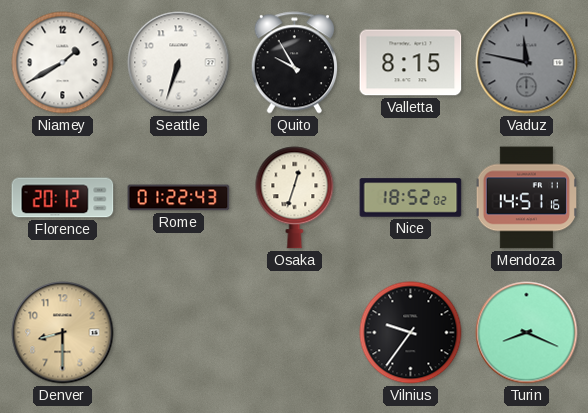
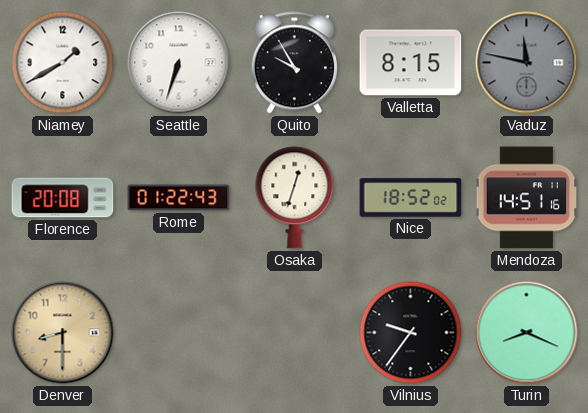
Florence: 20:12 -> 20:08
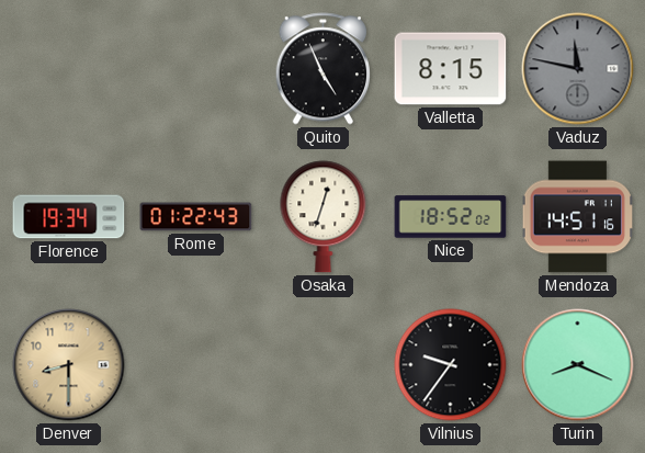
Niamey: 1:40 -> none
Seattle: 6:33 -> none
Quito: 9:55 -> 4:56
Florence: 20:08 -> 19:34
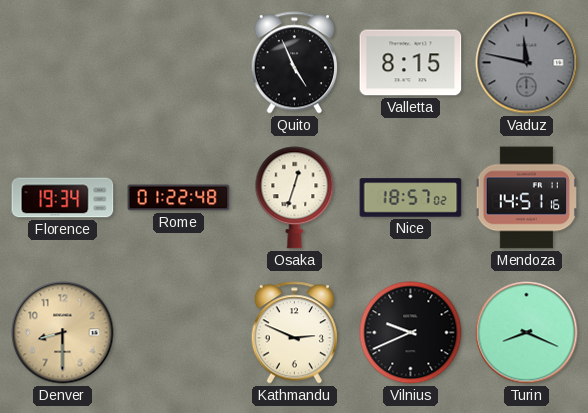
Rome: 01:22:43 -> 01:22:48
Nice: 18:52 -> 18:57
Kathmandu: none -> 2:49
Vilnius: 9:36 -> 9:41
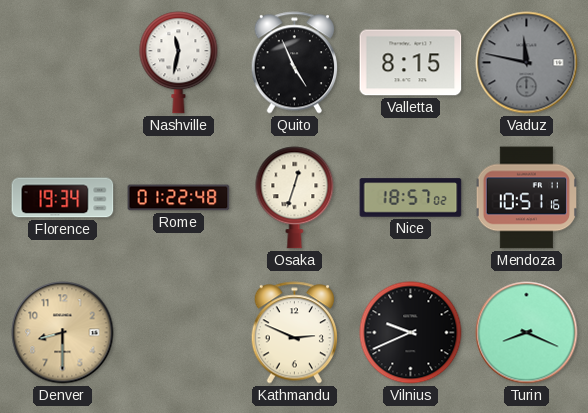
Nashville: none -> 11:32
Mendoza: 14:51 -> 10:51
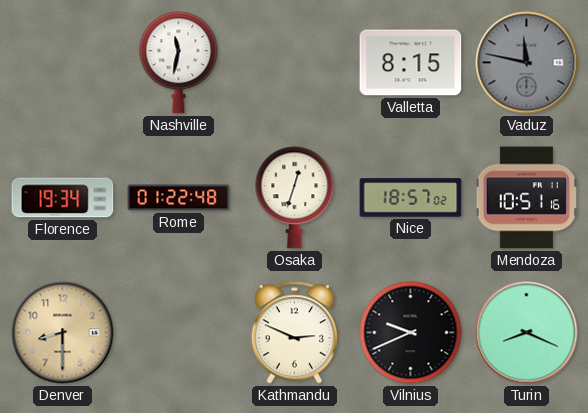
Quito: 4:56 -> none
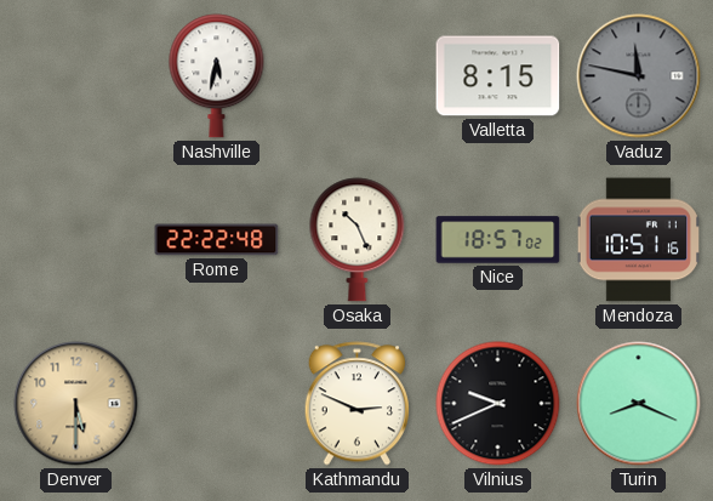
Nashville: 11:32 -> 5:32
Florence: 19:34 -> none
Rome: 01:22 -> 22:22
Osaka: 12:33 -> 10:26
Denver: 8:30 -> 5:30
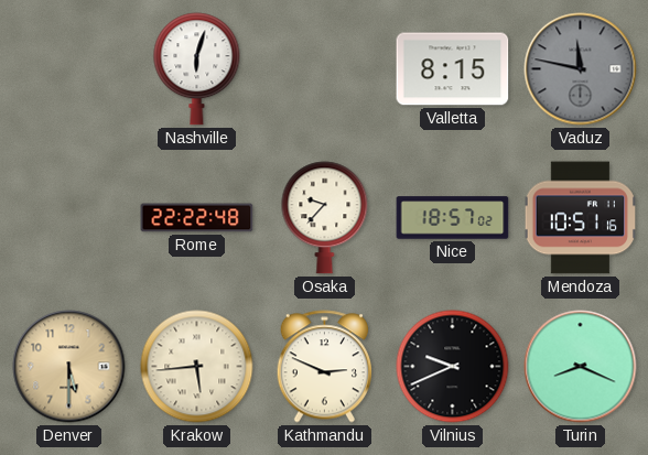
Nashville: 5:32 -> 6:03
Osaka: 10:26 -> 9:37
Krakow: none -> 5:44
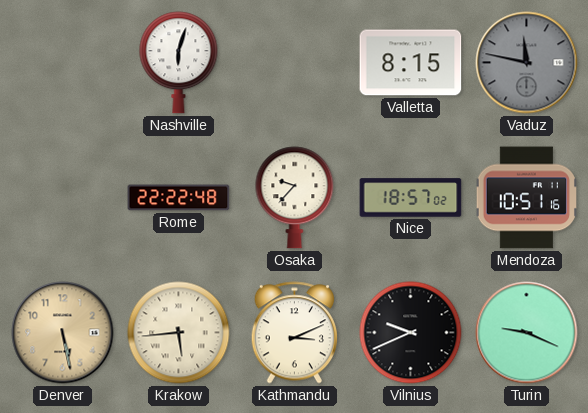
Denver: 5:30 -> 5:28
Kathmandu: 2:49 -> 3:11
Turin: 8:19 -> 9:19
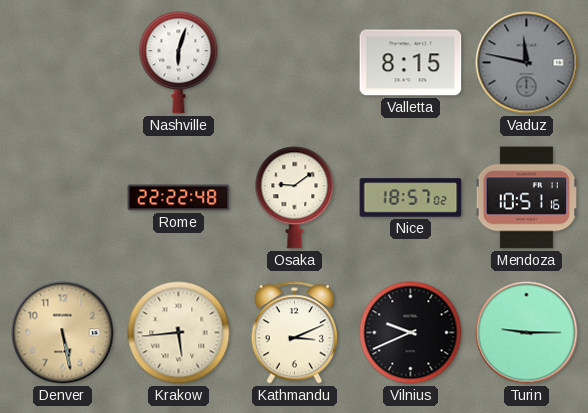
Osaka: 9:37 -> 9:09
Turin: 9:19 -> 9:15
